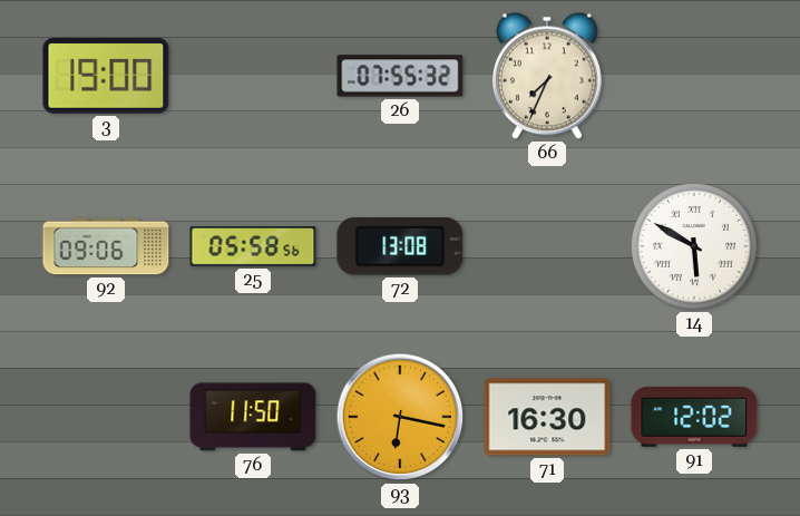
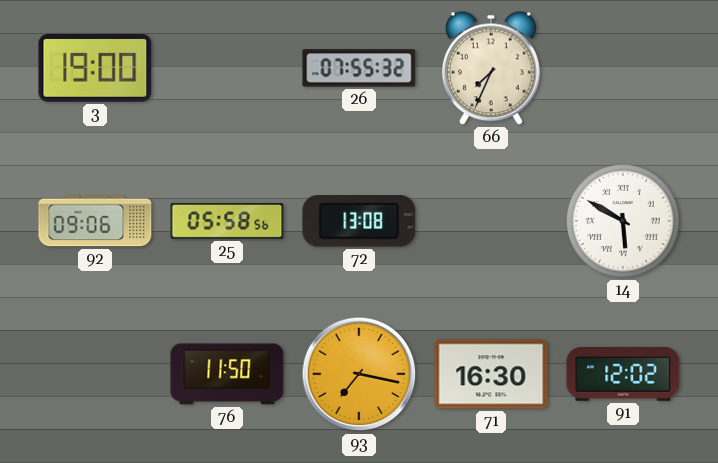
93: 6:17 -> 7:17
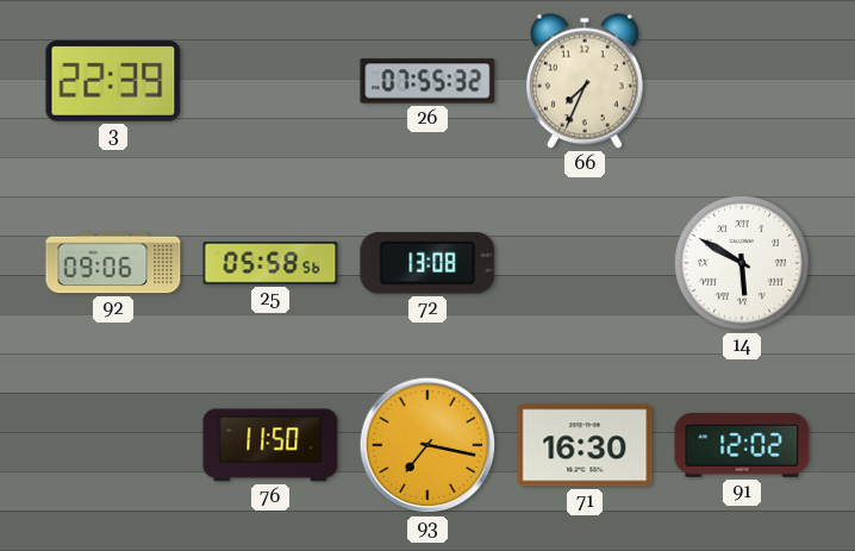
3: 19:00 -> 22:39
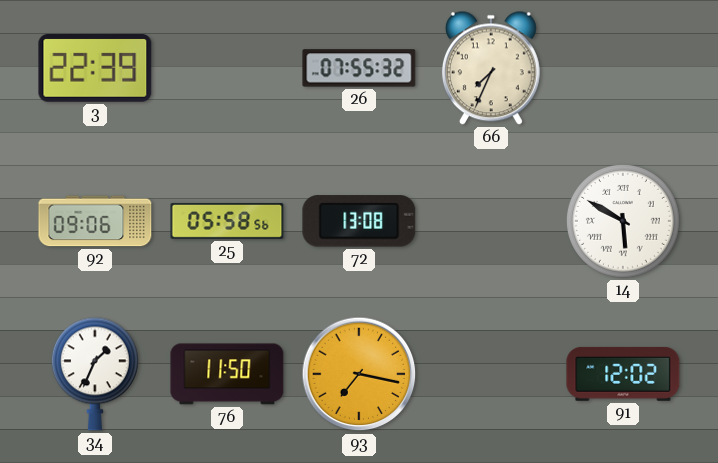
34: none -> 1:34
71: 16:30 -> none
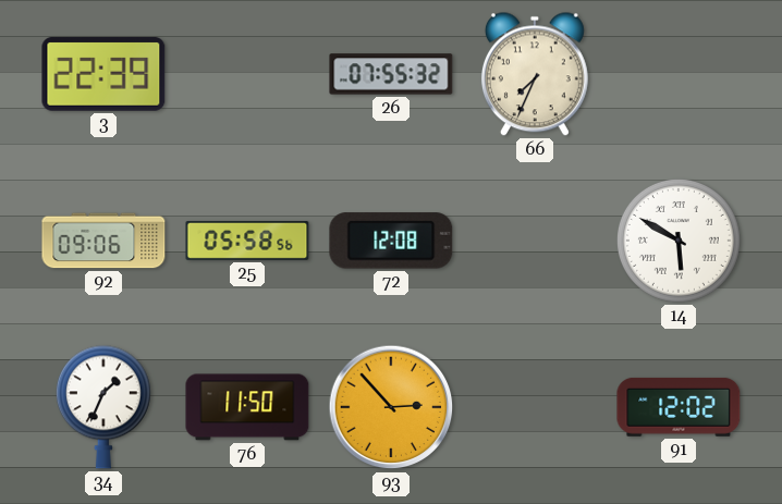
72: 13:08 -> 12:08
93: 7:17 -> 2:53
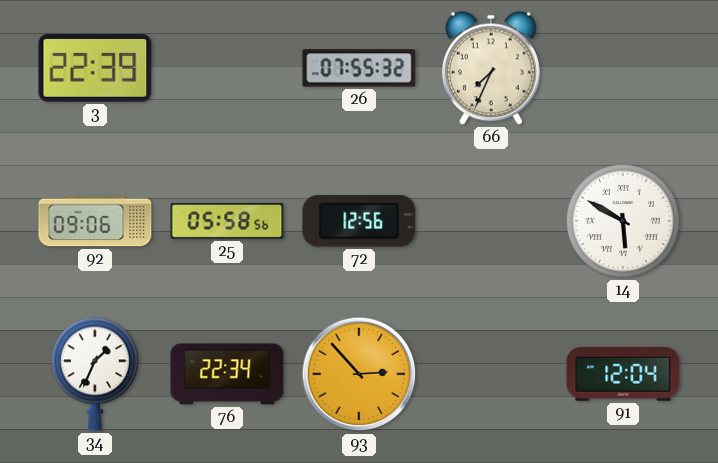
72: 12:08 -> 12:56
76: 11:50 -> 22:34
91: 12:02 -> 12:04
